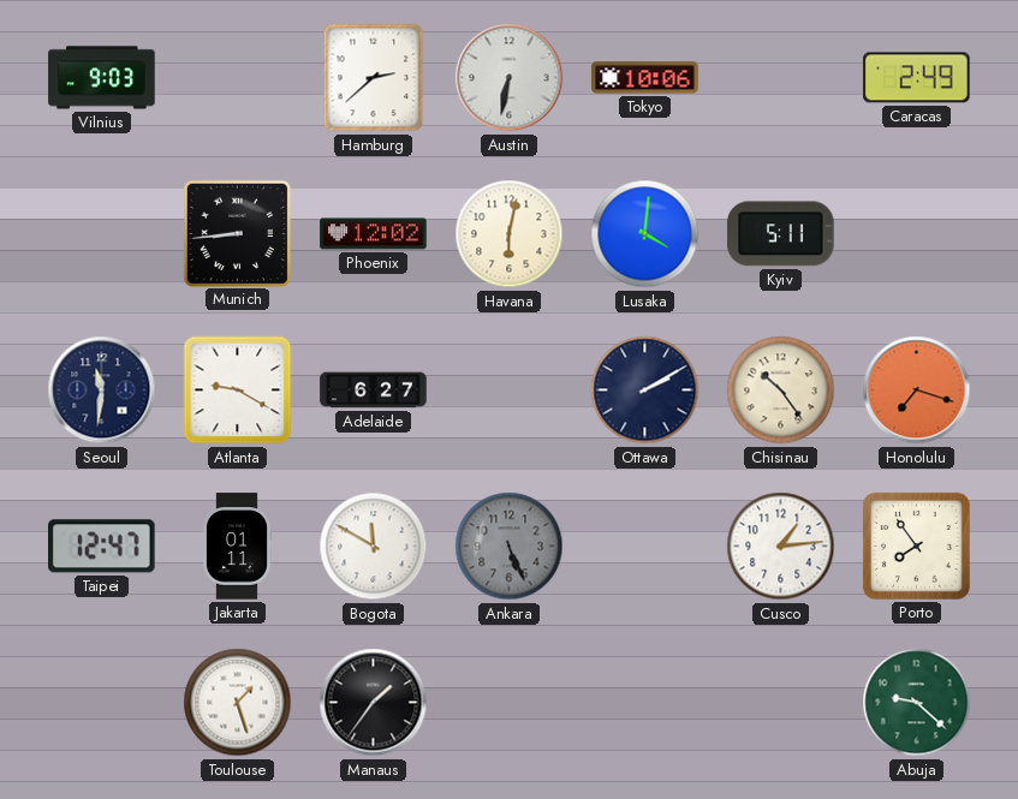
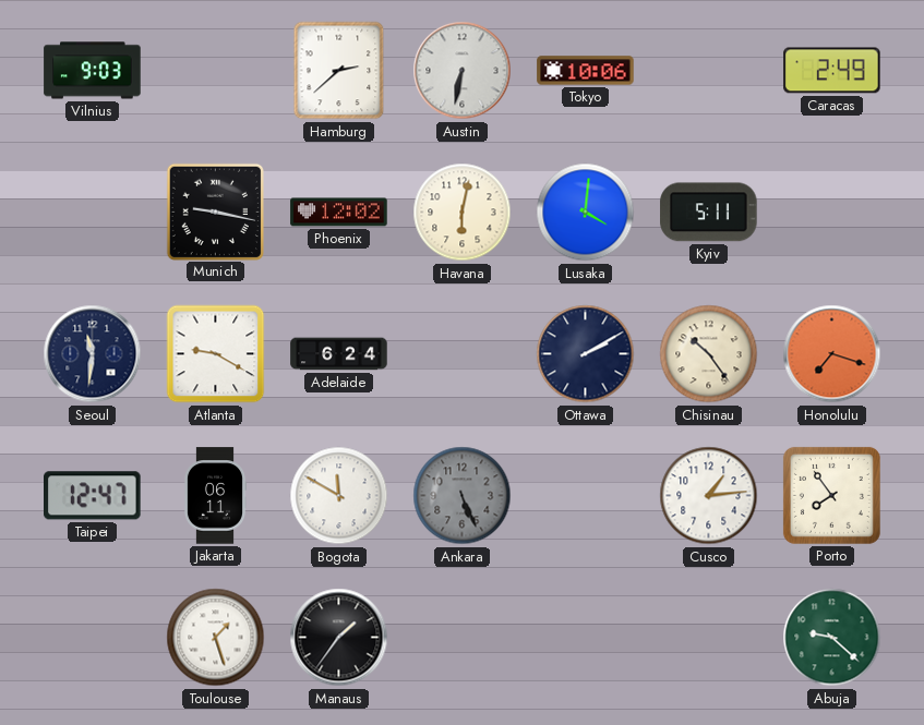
Munich: 8:44 -> 9:17
Adelaide: 6:27 -> 6:24
Jakarta: 01:11 -> 06:11
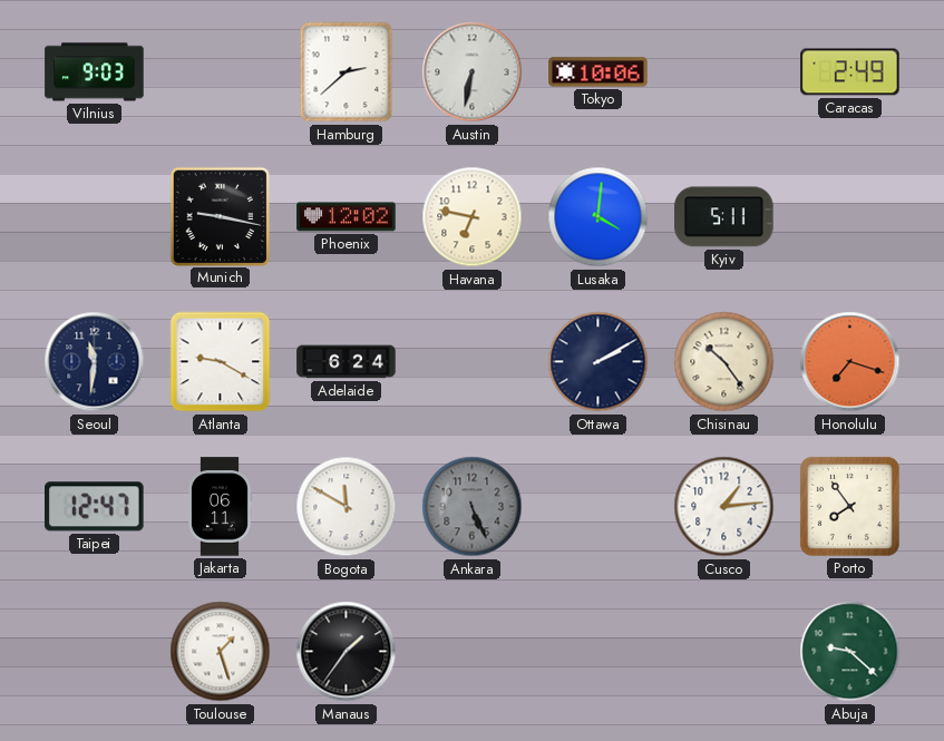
Havana: 6:02 -> 6:47
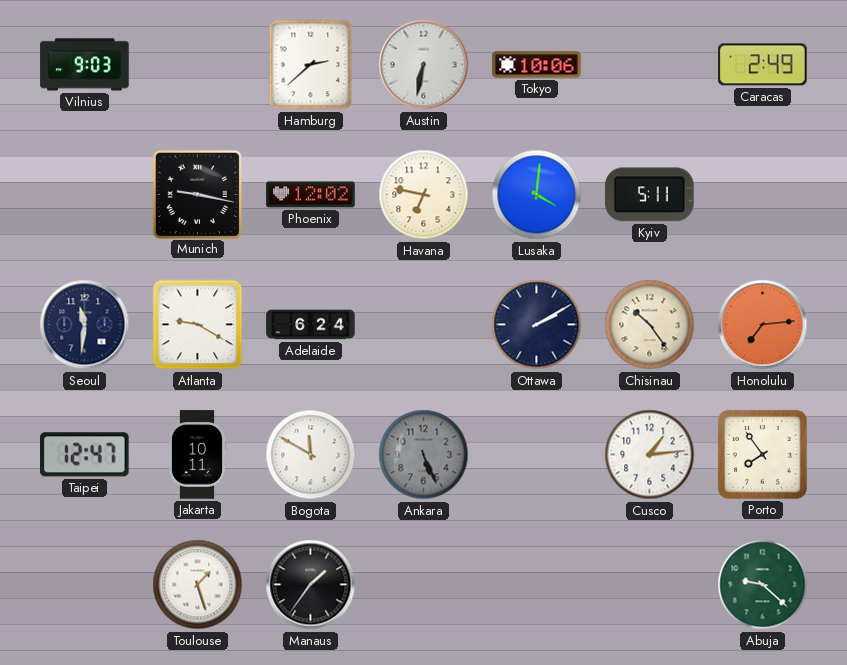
Honolulu: 7:18 -> 7:14
Jakarta: 06:11 -> 10:11
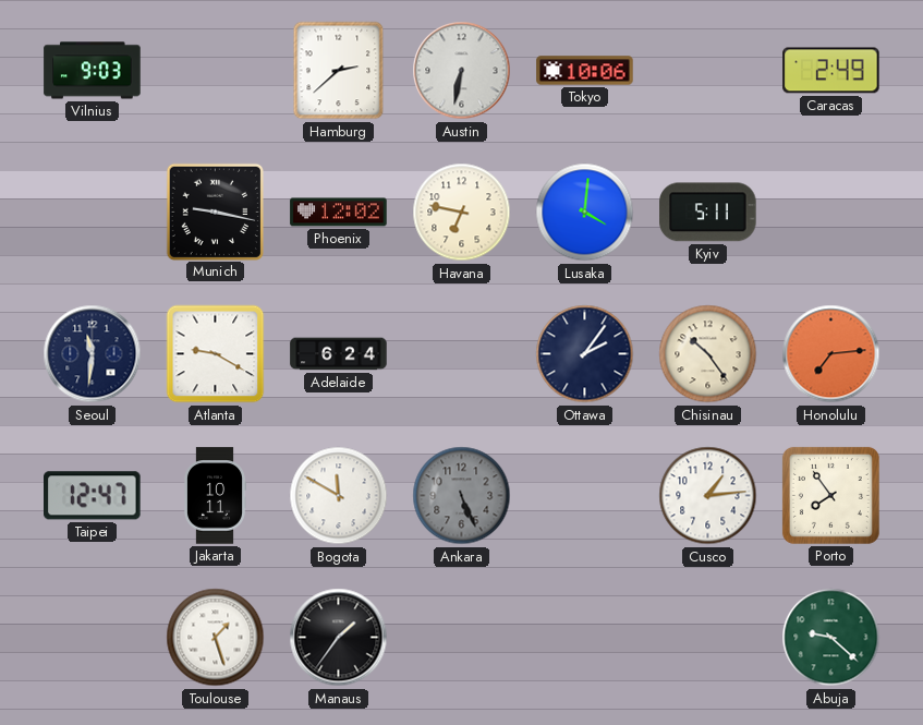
Ottawa: 2:10 -> 2:06
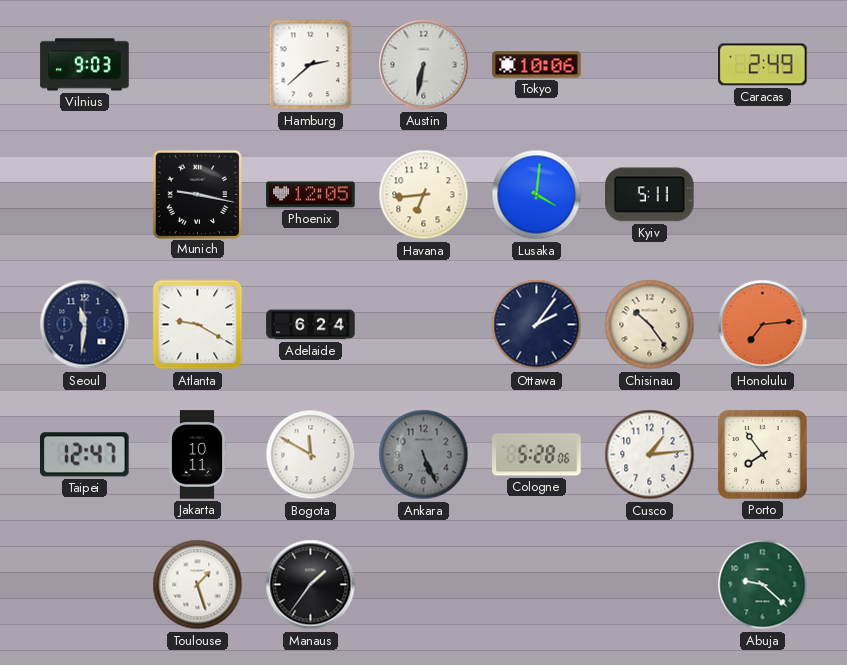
Phoenix: 12:02 -> 12:05
Havana: 6:47 -> 6:44
Cologne: none -> 5:28
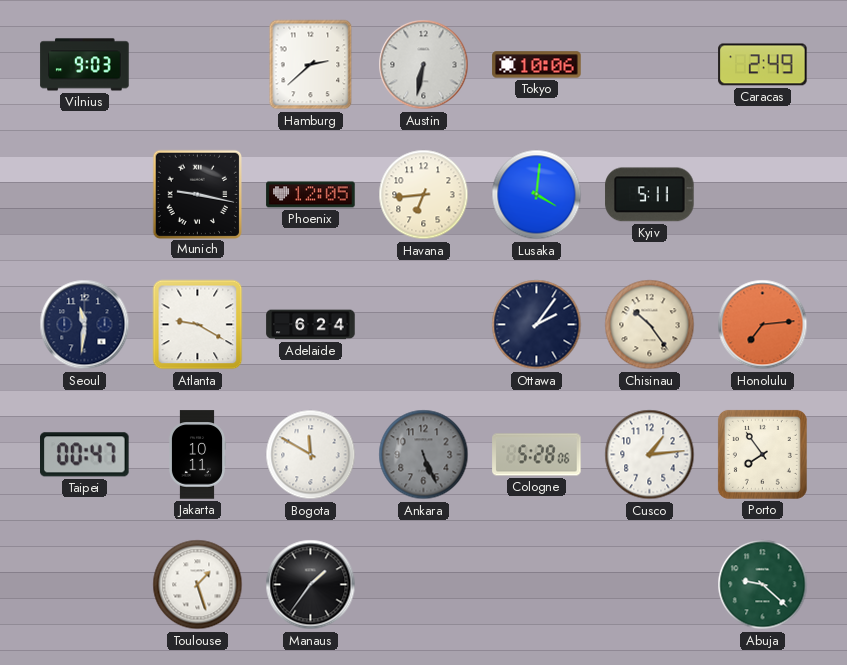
Taipei: 12:47 -> 00:47
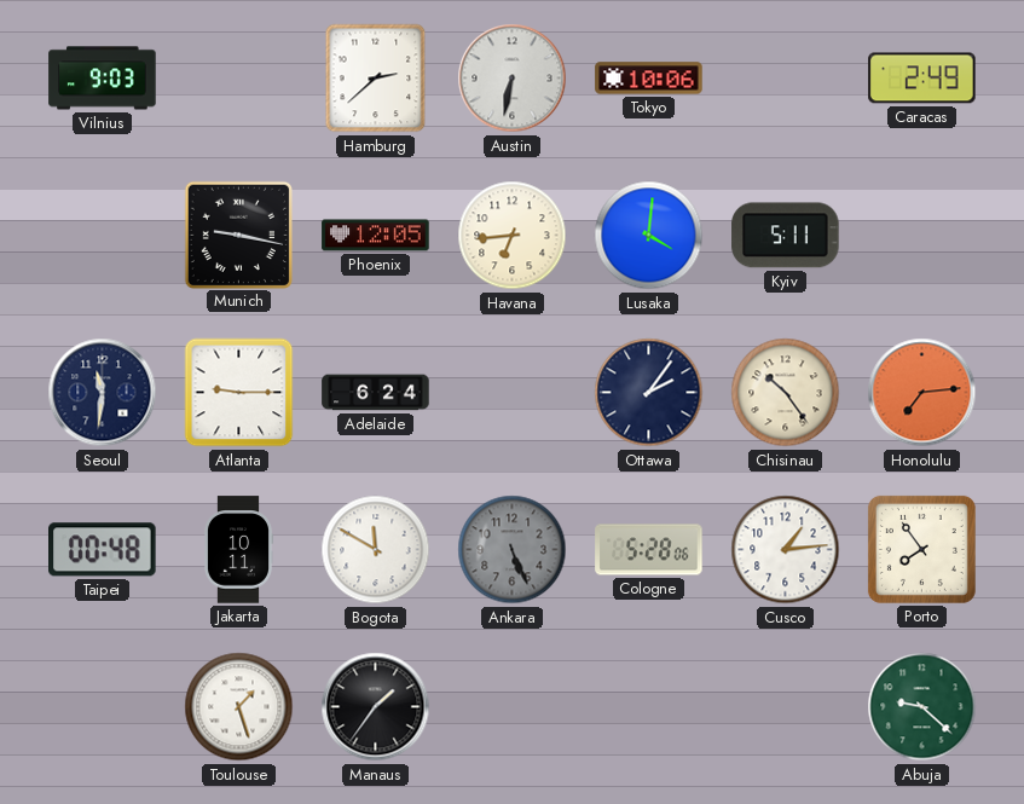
Atlanta: 9:20 -> 9:15
Taipei: 00:47 -> 00:48
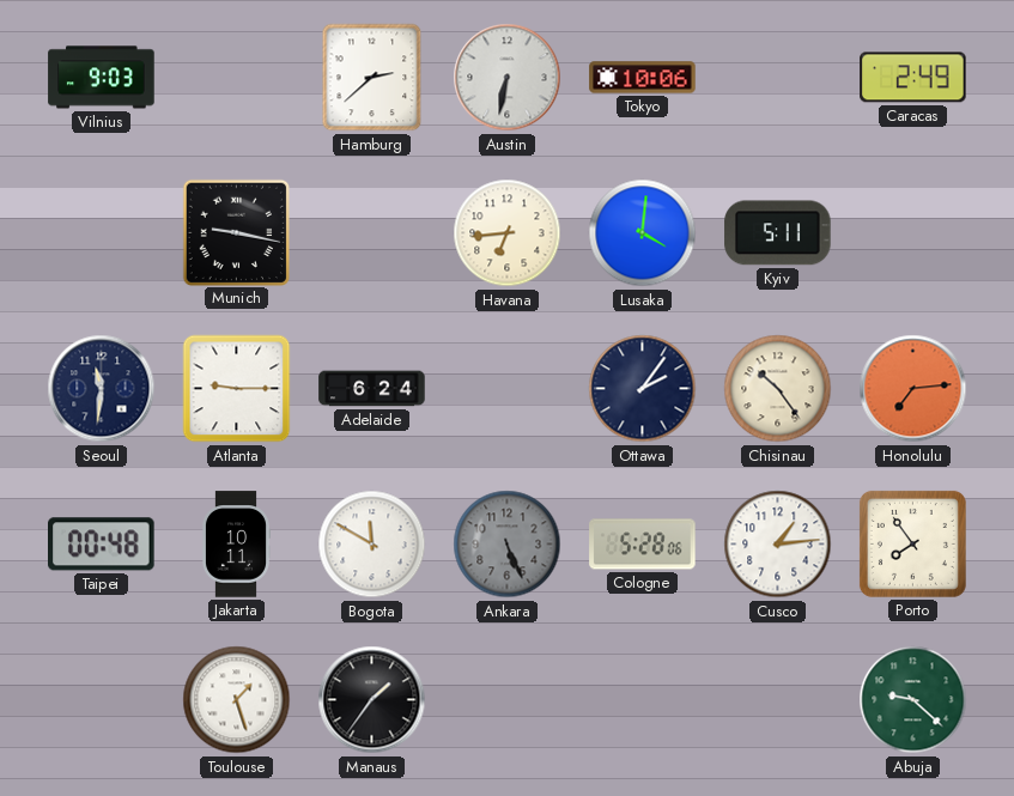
Phoenix: 12:05 -> none
